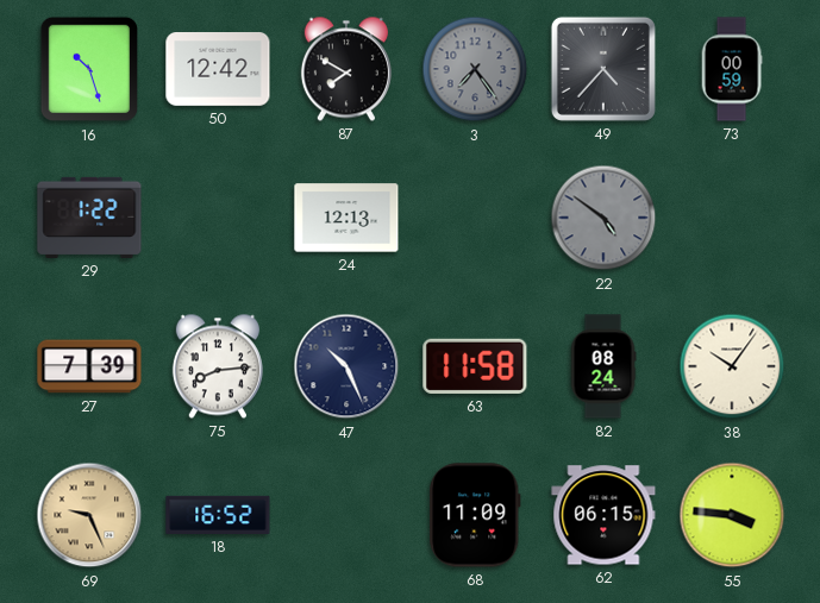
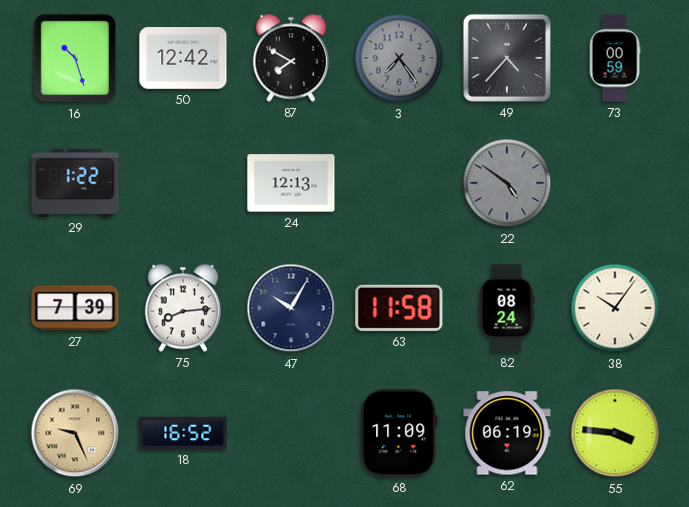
47: 10:26 -> 10:05
62: 06:15 -> 06:19
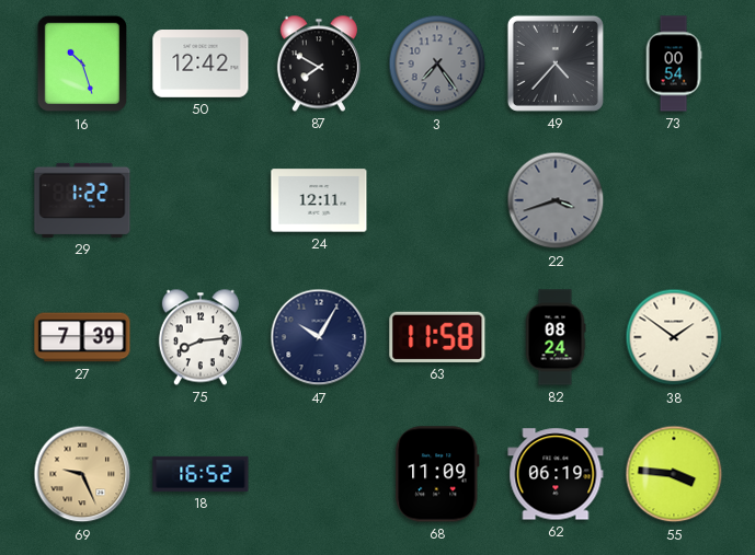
73: 00:59 -> 00:54
24: 12:13 -> 12:11
22: 4:51 -> 3:42
38: 10:06 -> 1:51
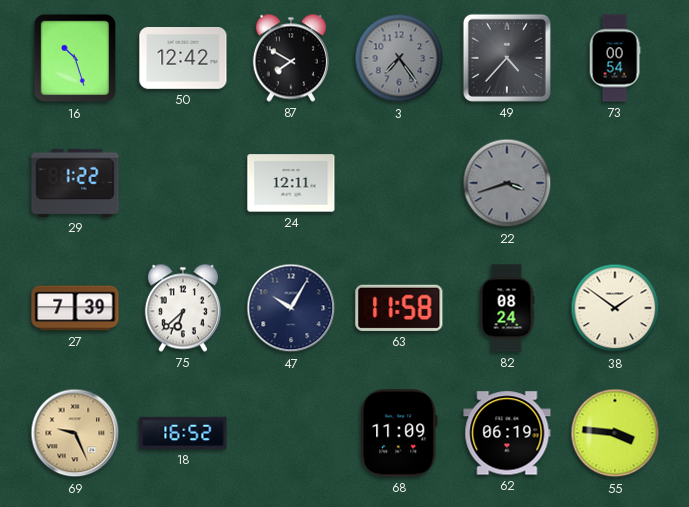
75: 8:14 -> 6:38
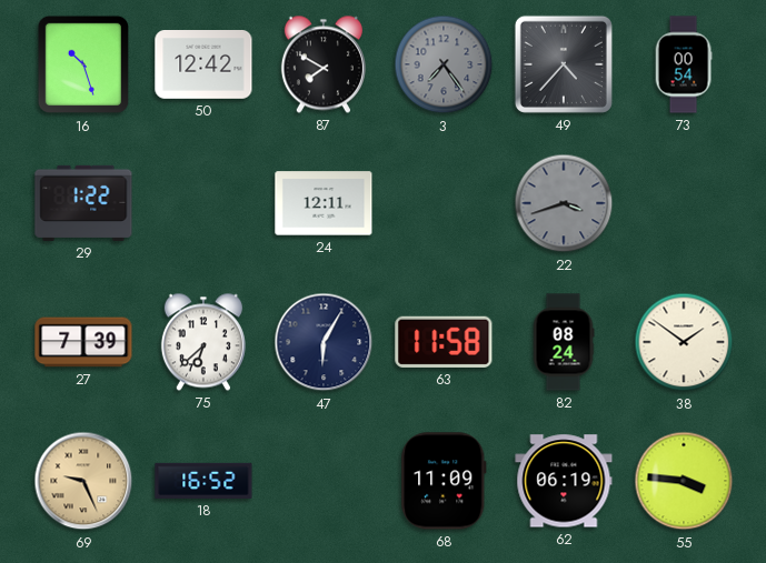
47: 10:05 -> 6:05
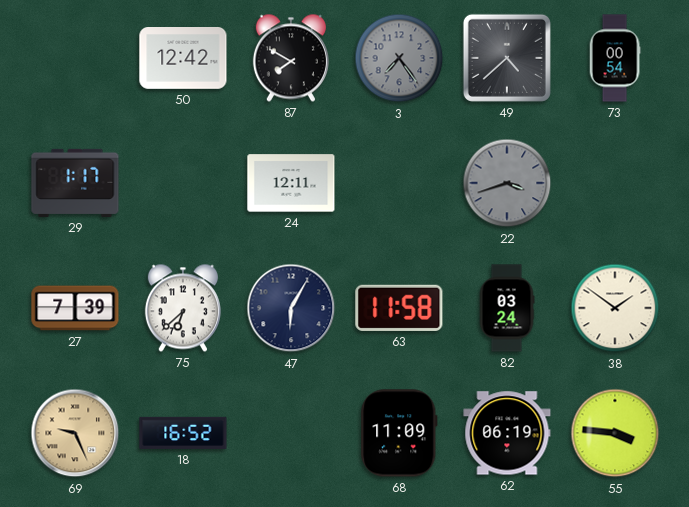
16: 10:27 -> none
49: 4:37 -> 4:38
29: 1:22 -> 1:17
82: 08:24 -> 03:24
